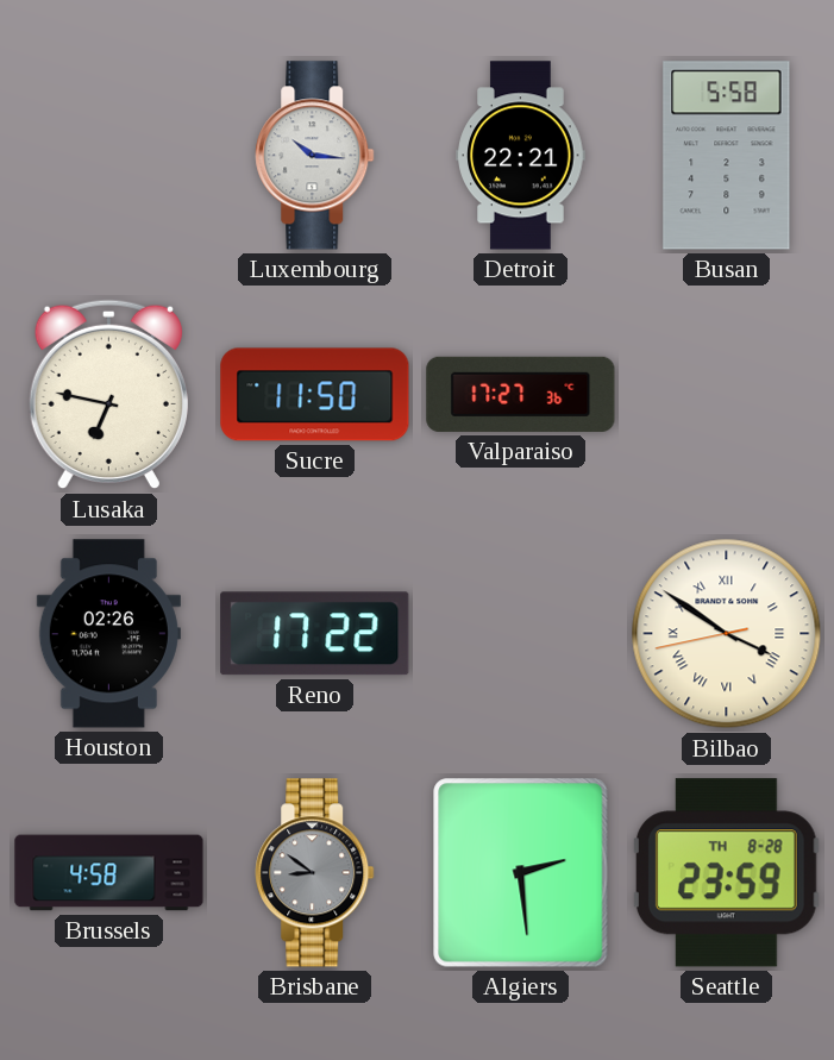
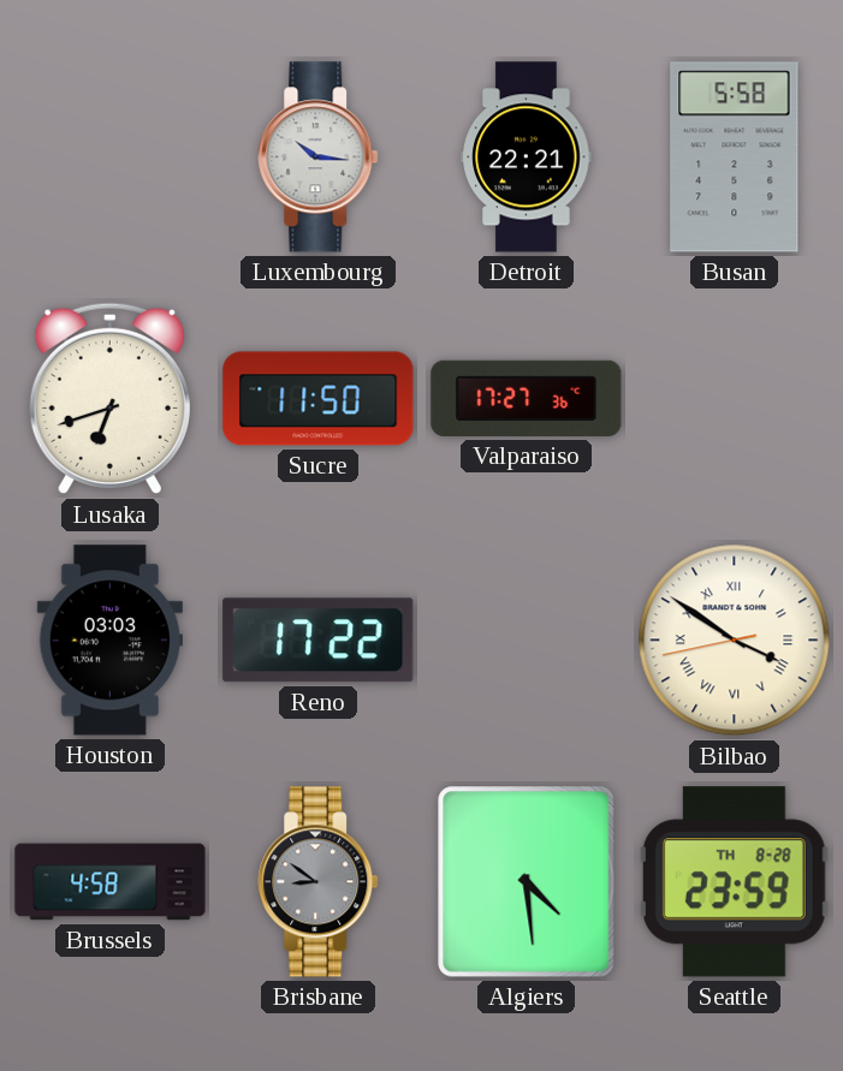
Lusaka: 6:47 -> 6:42
Houston: 02:26 -> 03:03
Algiers: 2:29 -> 4:29
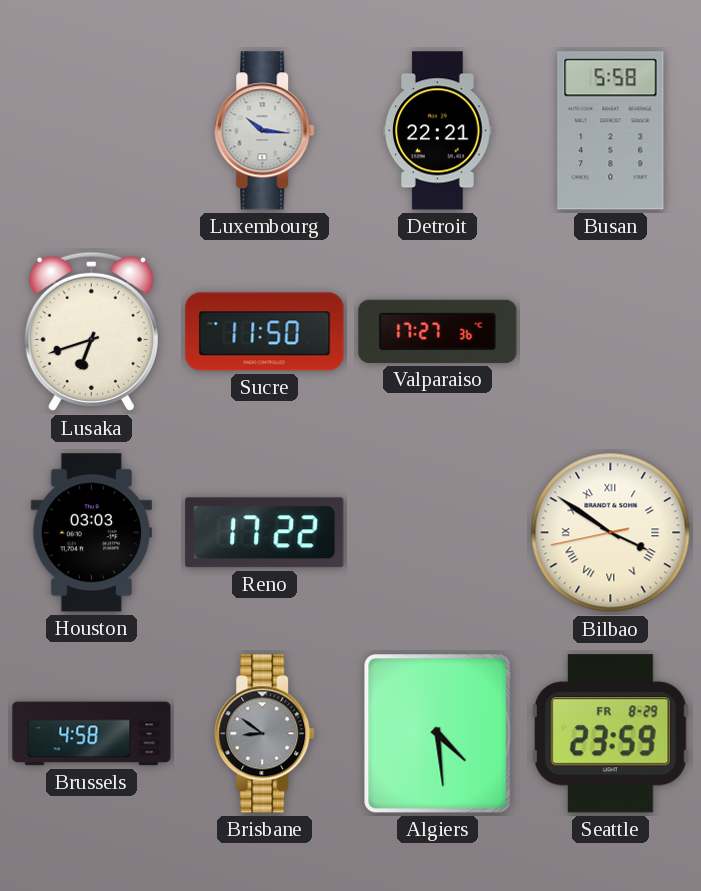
Seattle date: TH 8-28 -> FR 8-29
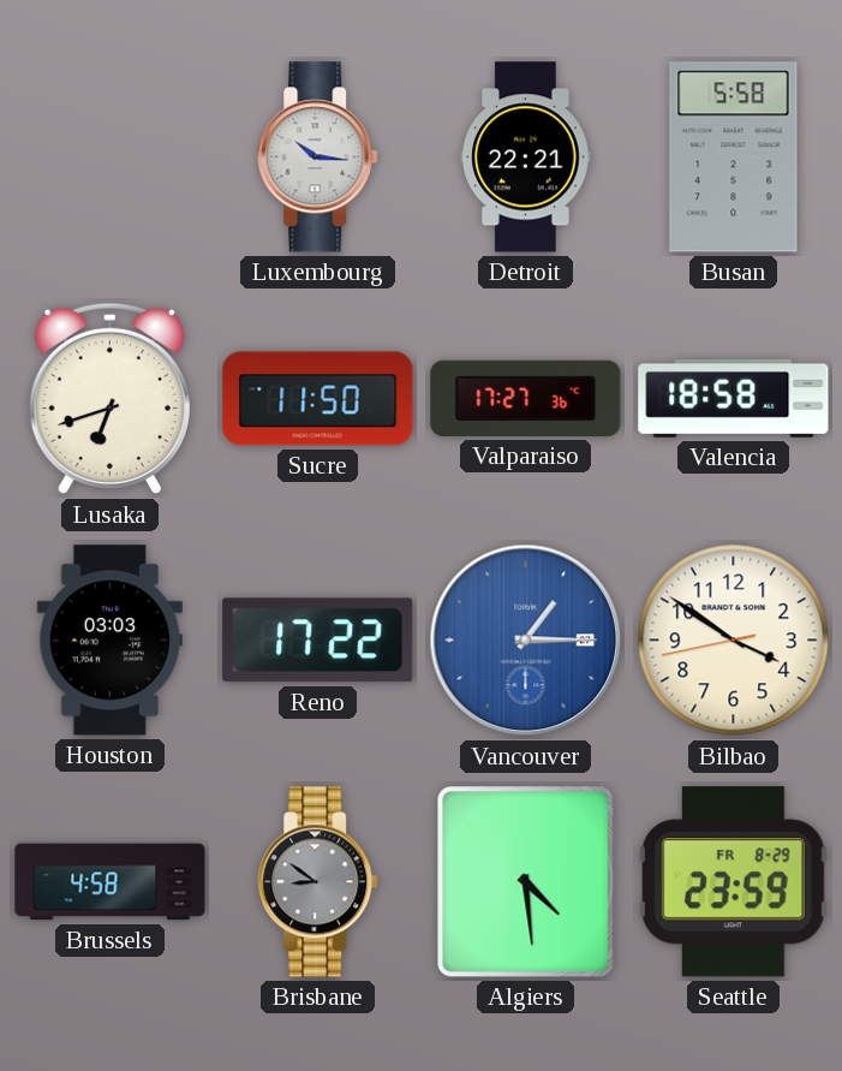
Valencia: none -> 18:58
Vancouver: none -> 1:15
Bilbao numerals: Roman -> Arabic
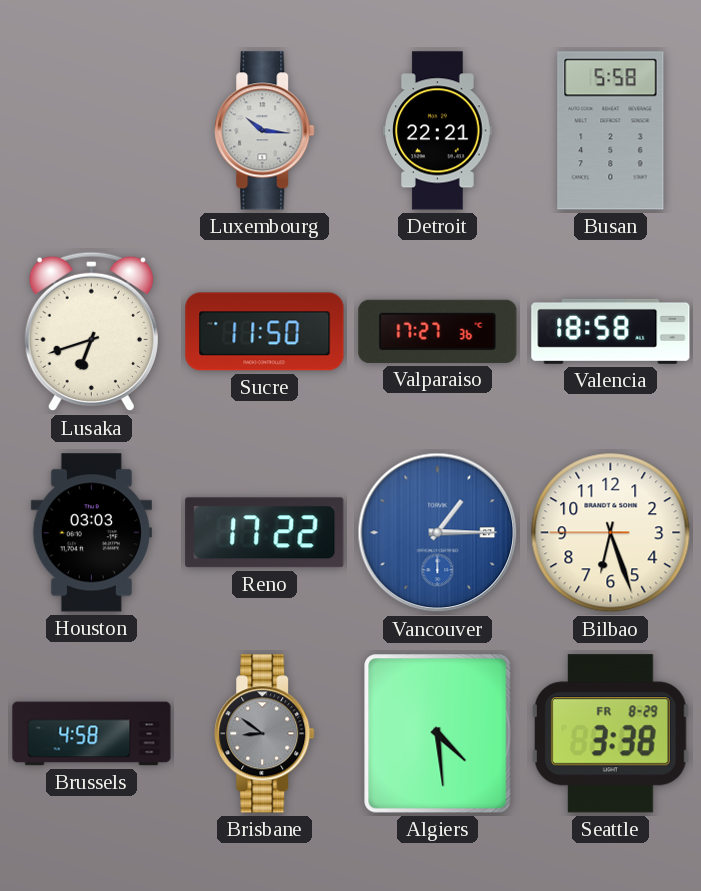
Bilbao: 3:50 -> 6:26
Seattle: 23:59 -> 3:38
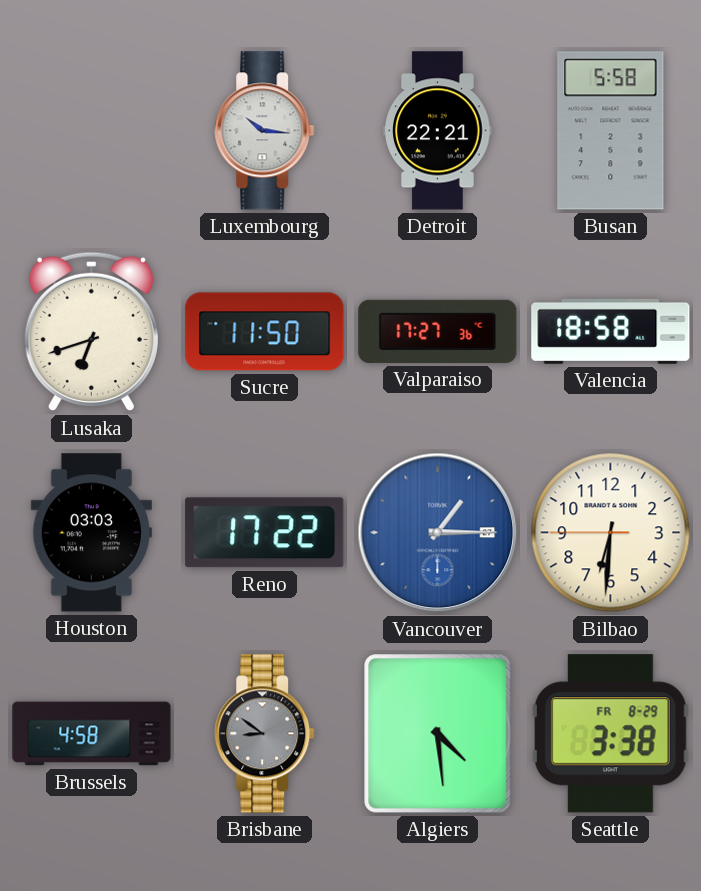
Bilbao: 6:26 -> 6:30
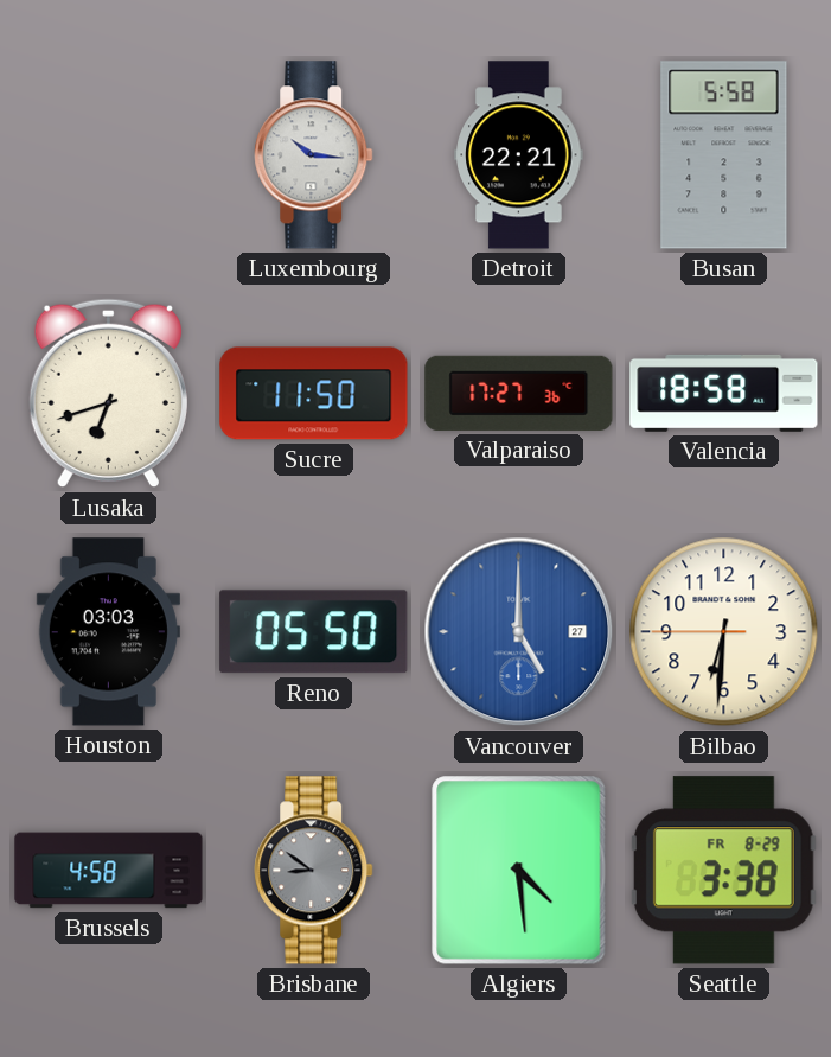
Reno: 17:22 -> 05:50
Vancouver: 1:15 -> 5:00
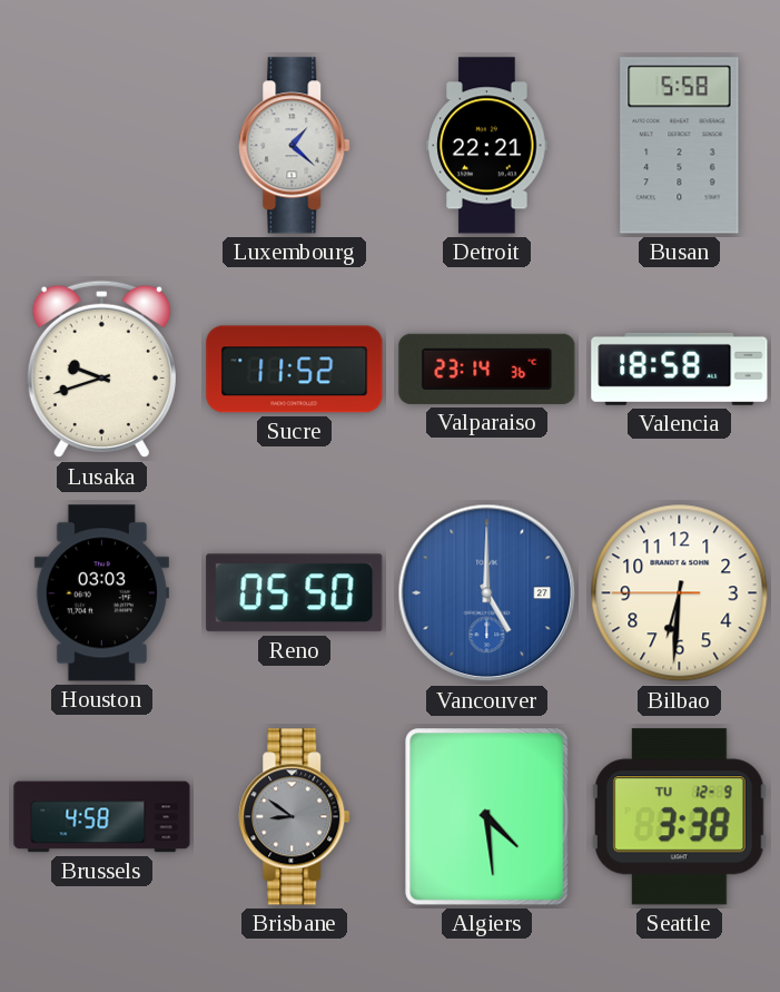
Luxembourg: 10:16 -> 1:22
Lusaka: 6:42 -> 9:42
Sucre: 11:50 -> 11:52
Valparaiso: 17:27 -> 23:14
Seattle date: FR 8-29 -> TU 12-9
